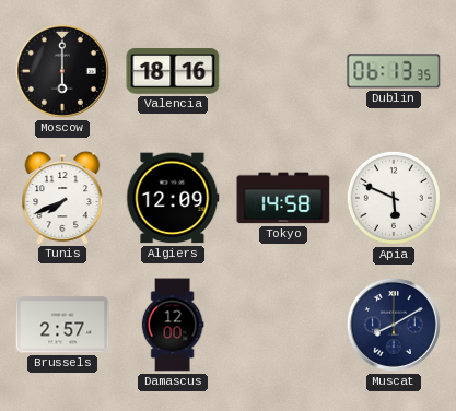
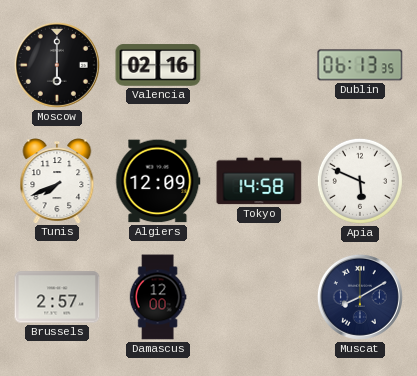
Valencia: 18:16 -> 02:16
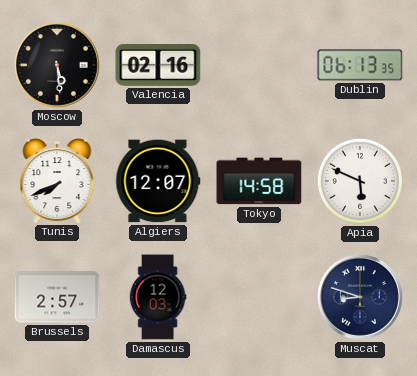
Moscow: 6:00 -> 5:29
Algiers: 12:09 -> 12:07
Damascus: 12:00 -> 12:03
Muscat: 8:10 -> 8:48
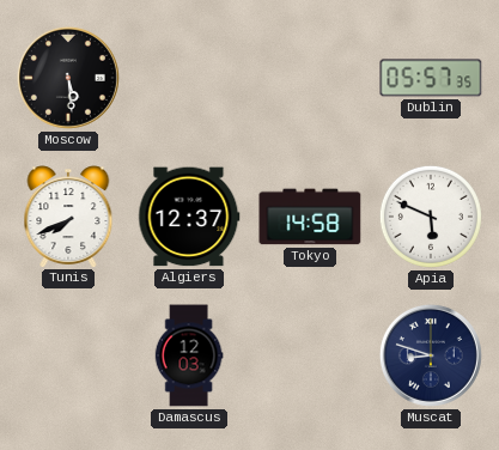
Valencia: 02:16 -> none
Dublin: 06:13 -> 05:57
Algiers: 12:07 -> 12:37
Brussels: 2:57 -> none
